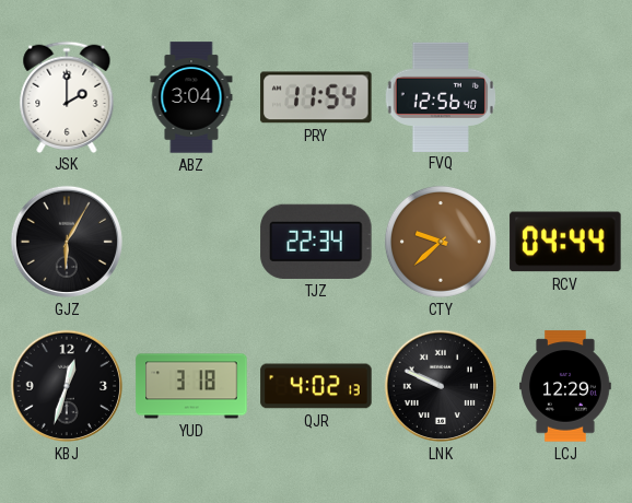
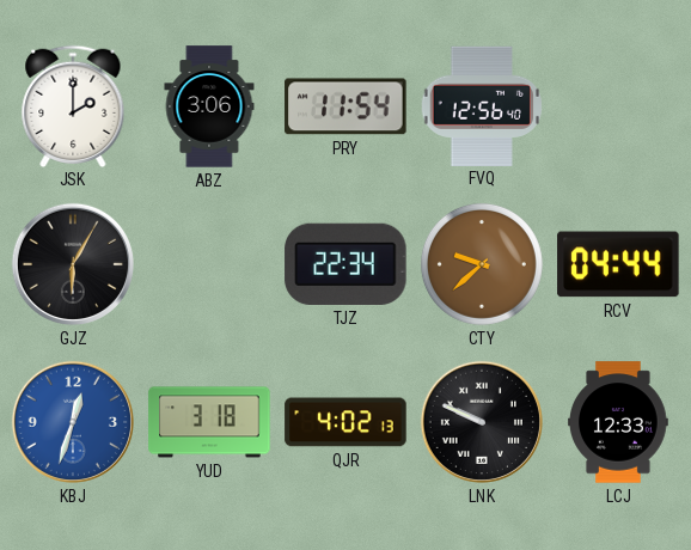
ABZ: 3:04 -> 3:06
KBJ dial: black -> blue
LCJ: 12:29 -> 12:33
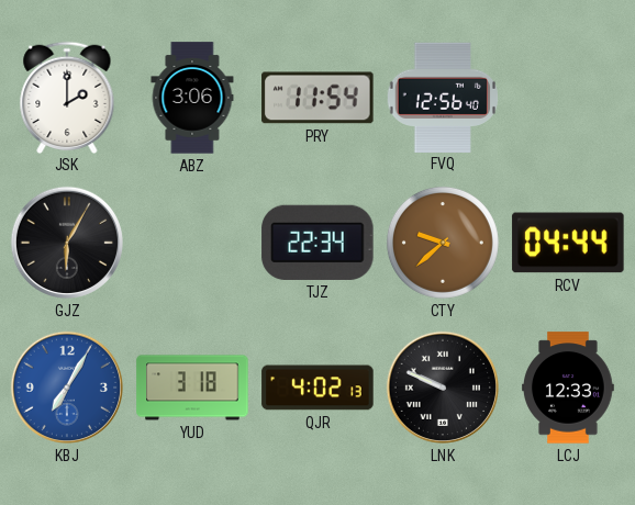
KBJ: 12:33 -> 7:05
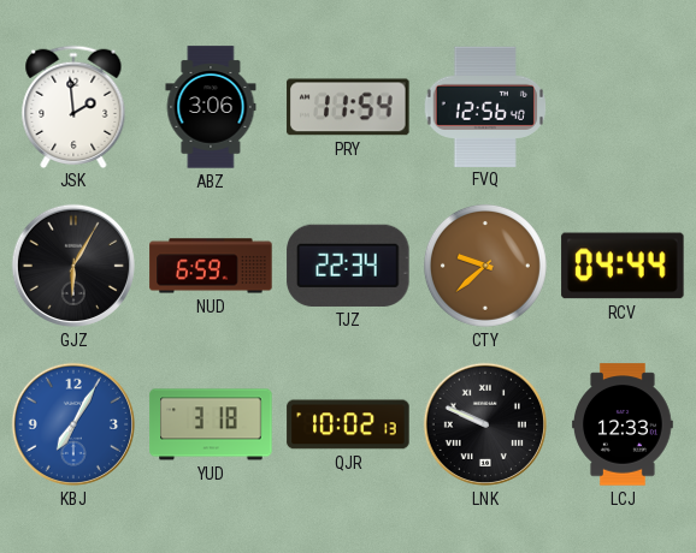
JSK: 2:00 -> 1:59
NUD: none -> 6:59
QJR: 4:02 -> 10:02
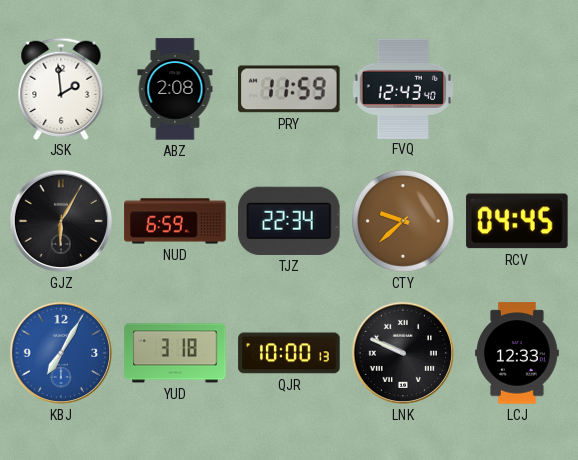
ABZ: 3:06 -> 2:08
PRY: 11:54 -> 11:59
FVQ: 12:56 -> 12:43
RCV: 04:44 -> 04:45
QJR: 10:02 -> 10:00
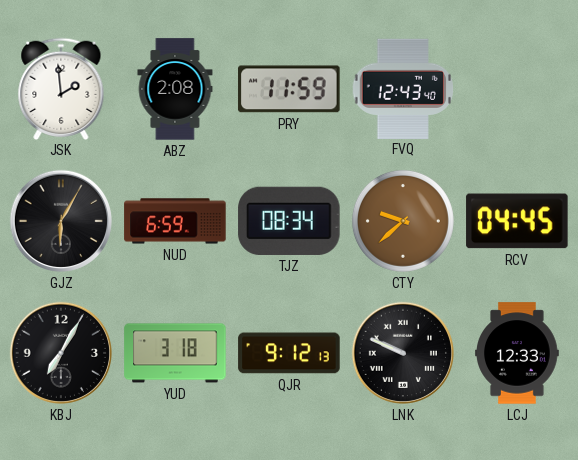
TJZ: 22:34 -> 08:34
KBJ dial: blue -> black
QJR: 10:00 -> 9:12
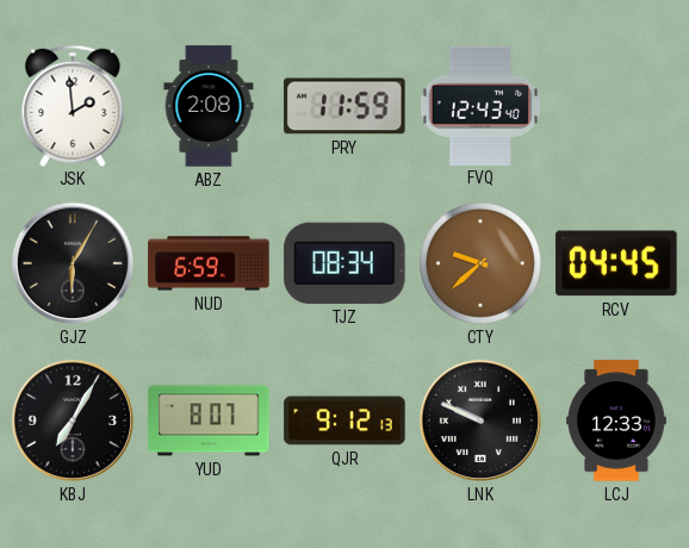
YUD: 3:18 -> 8:07
